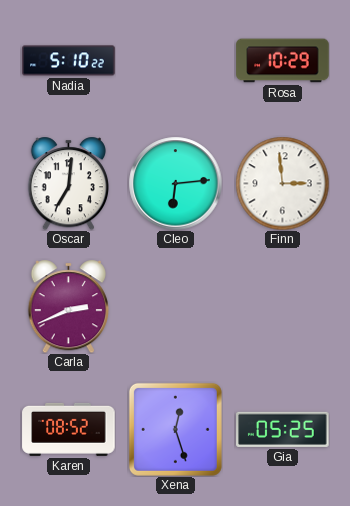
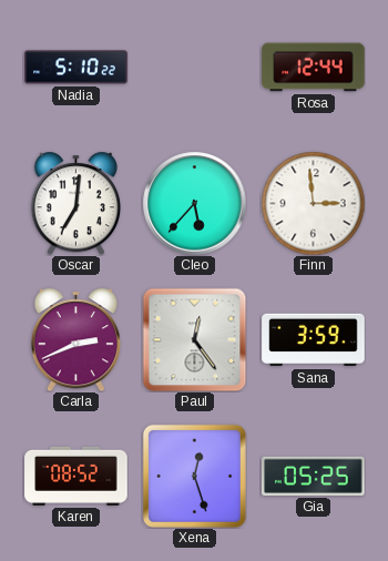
Rosa: 10:29 -> 12:44
Cleo: 6:14 -> 5:37
Paul: none -> 12:24
Sana: none -> 3:59
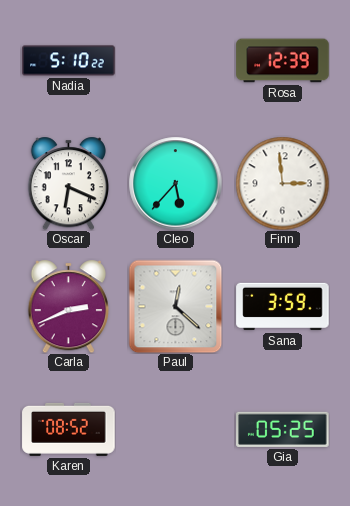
Rosa: 12:44 -> 12:39
Oscar: 7:01 -> 6:19
Paul: 12:24 -> 12:22
Xena: 12:27 -> none
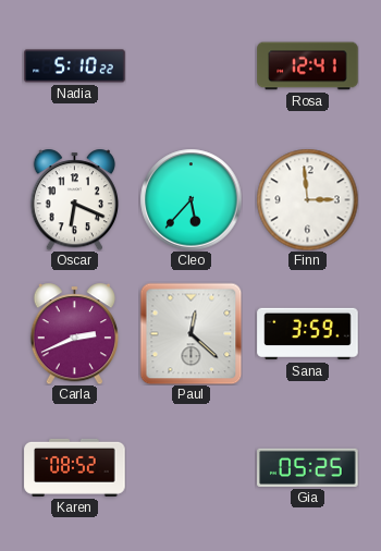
Rosa: 12:39 -> 12:41
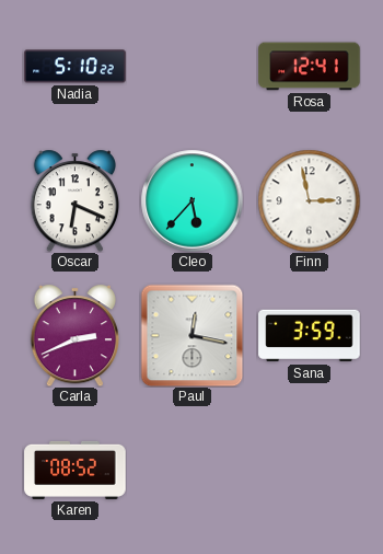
Finn: 2:59 -> 2:58
Paul: 12:22 -> 12:17
Gia: 05:25 -> none
